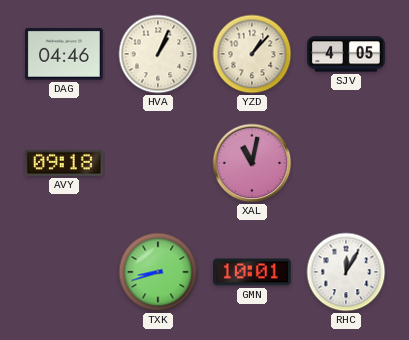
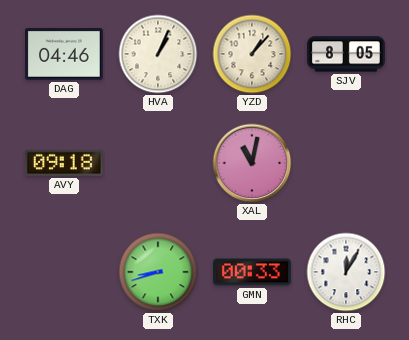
SJV: 4:05 -> 8:05
GMN: 10:01 -> 00:33
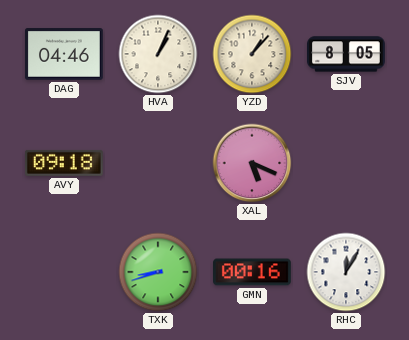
XAL: 11:02 -> 5:19
GMN: 00:33 -> 00:16
